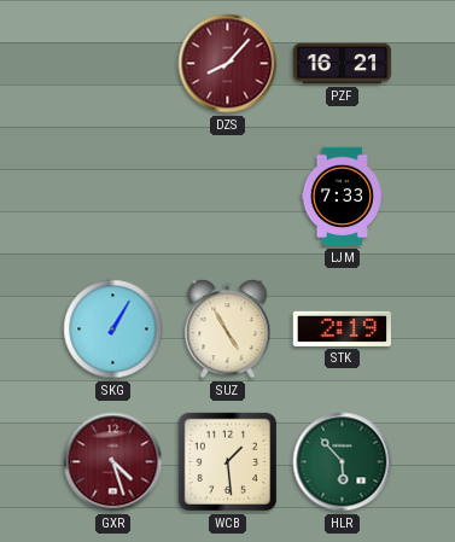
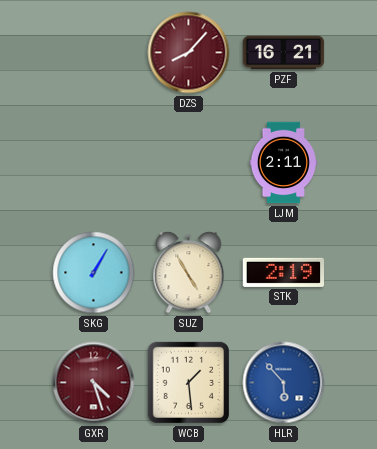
LJM: 7:33 -> 2:11
HLR dial: green -> blue
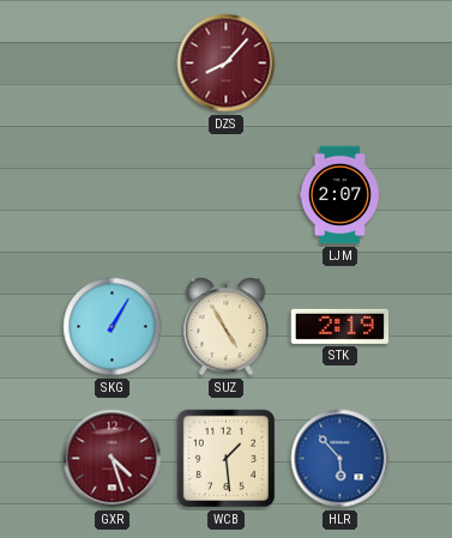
PZF: 16:21 -> none
LJM: 2:11 -> 2:07
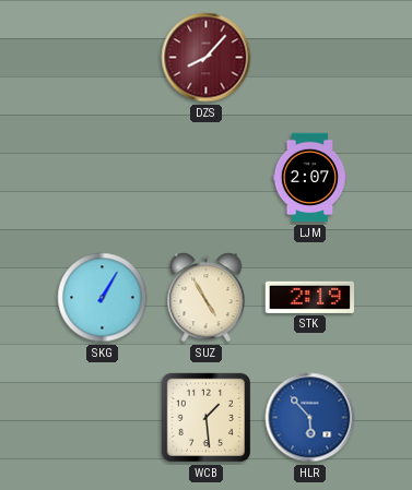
GXR: 4:27 -> none
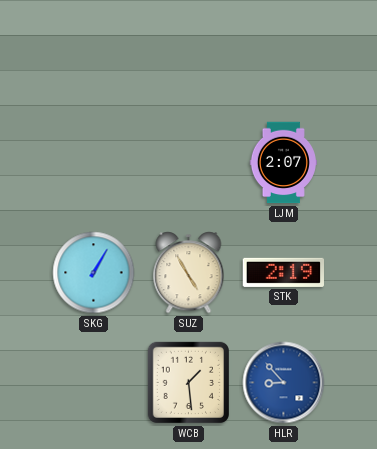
DZS: 8:07 -> none
HLR: 5:53 -> 8:53
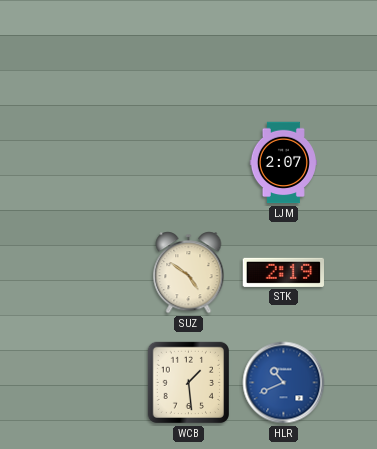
SKG: 1:05 -> none
SUZ: 4:55 -> 4:51
HLR: 8:53 -> 10:41
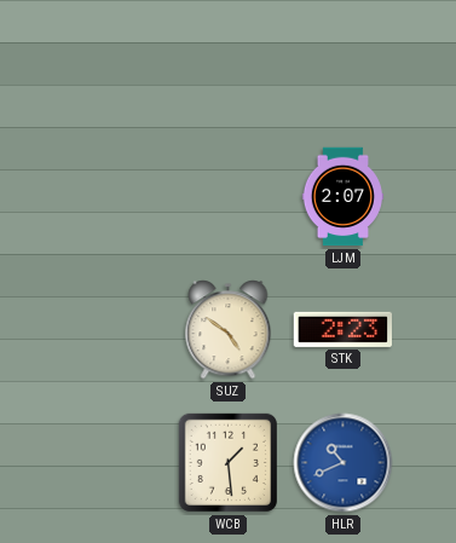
STK: 2:19 -> 2:23
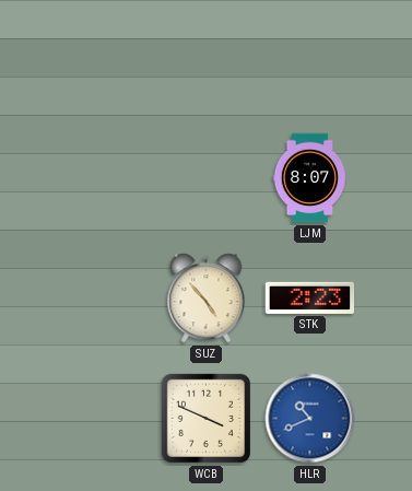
LJM: 2:07 -> 8:07
SUZ: 4:51 -> 4:53
WCB: 1:29 -> 3:49
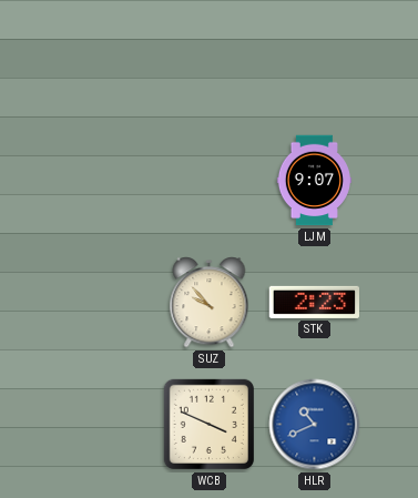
LJM: 8:07 -> 9:07
SUZ: 4:53 -> 9:53
